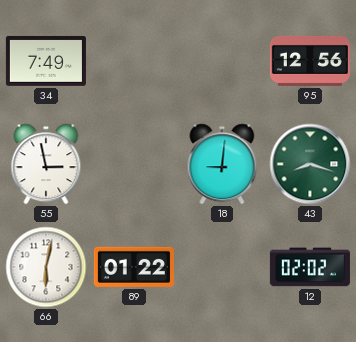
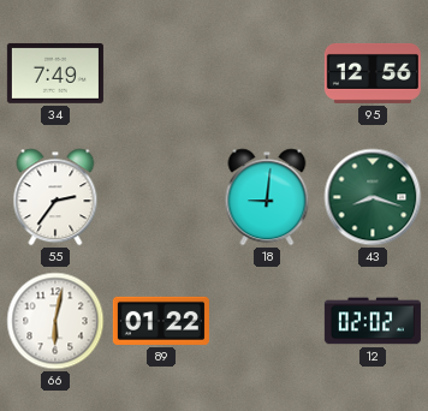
55: 2:58 -> 2:36
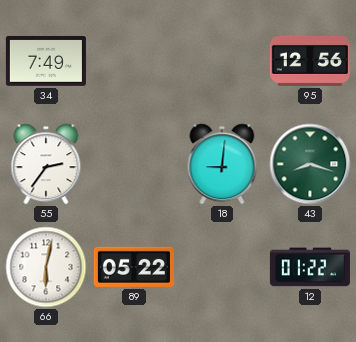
89: 01:22 -> 05:22
12: 02:02 -> 01:22
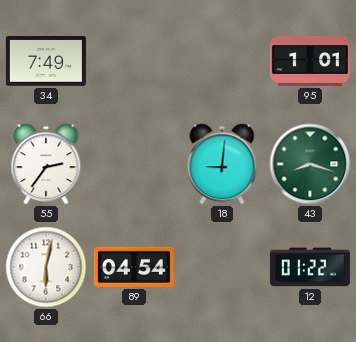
95: 12:56 -> 1:01
89: 05:22 -> 04:54
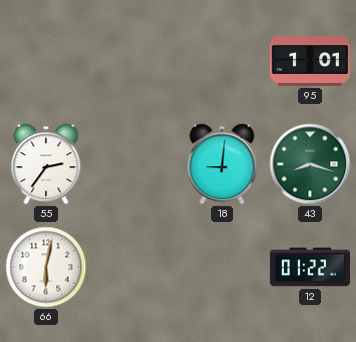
34: 7:49 -> none
89: 04:54 -> none
